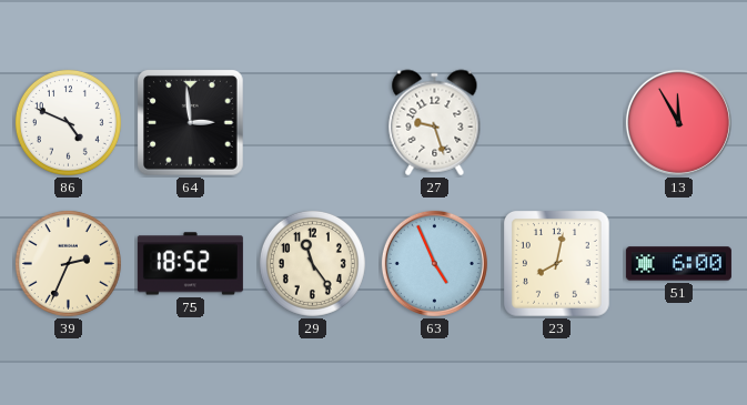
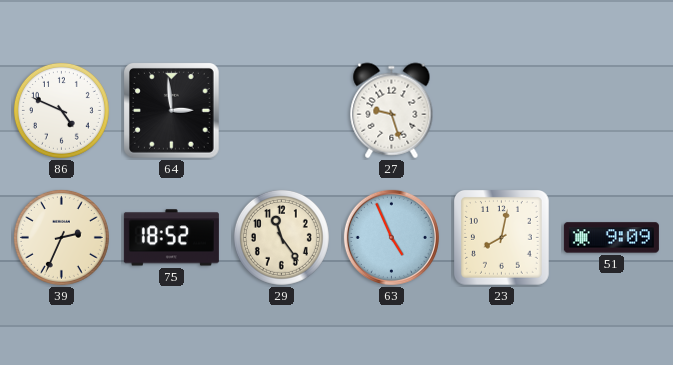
13: 11:55 -> none
51: 6:00 -> 9:09
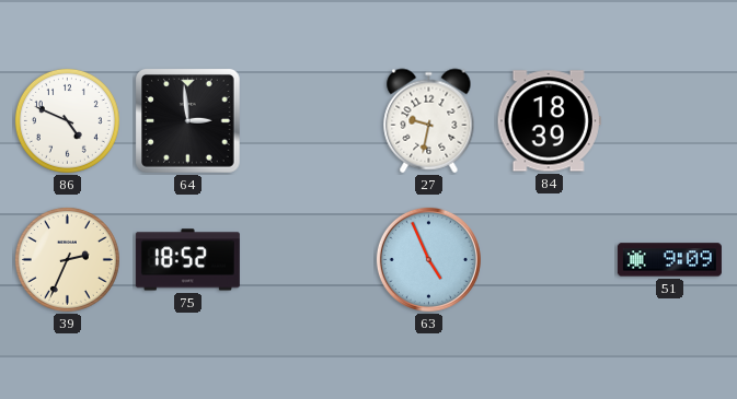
27: 9:27 -> 9:32
84: none -> 18:39
29: 11:24 -> none
23: 8:02 -> none
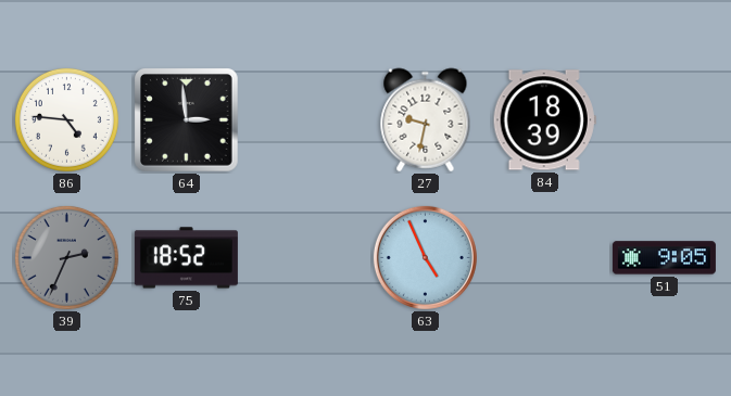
86: 4:49 -> 4:46
39 dial: cream -> grey
51: 9:09 -> 9:05
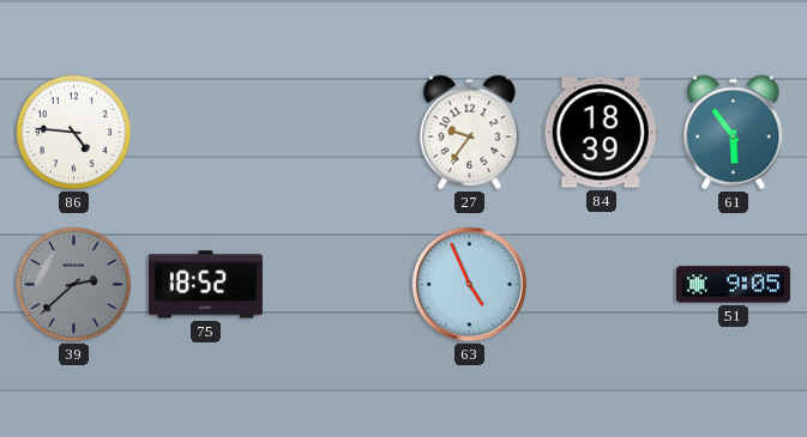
64: 2:59 -> none
27: 9:32 -> 9:36
61: none -> 5:54
39: 2:34 -> 2:38
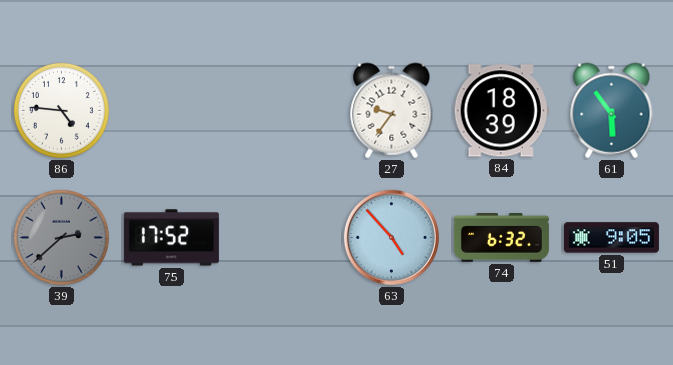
75: 18:52 -> 17:52
63: 4:56 -> 4:53
74: none -> 6:32
